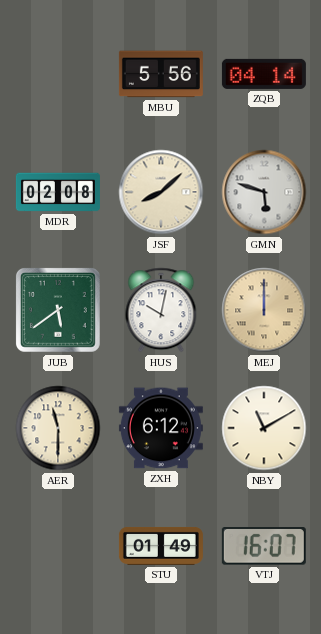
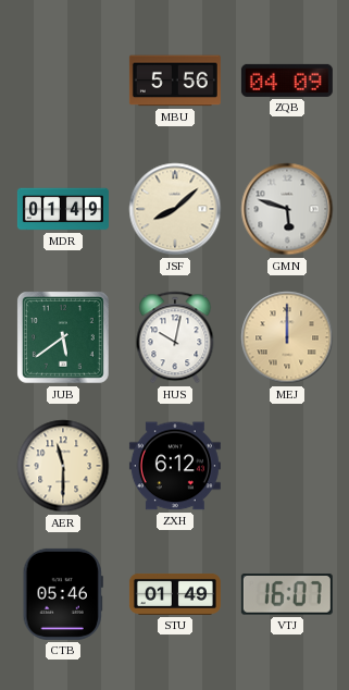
ZQB: 04:14 -> 04:09
MDR: 02:08 -> 01:49
NBY: 11:10 -> none
CTB: none -> 05:46
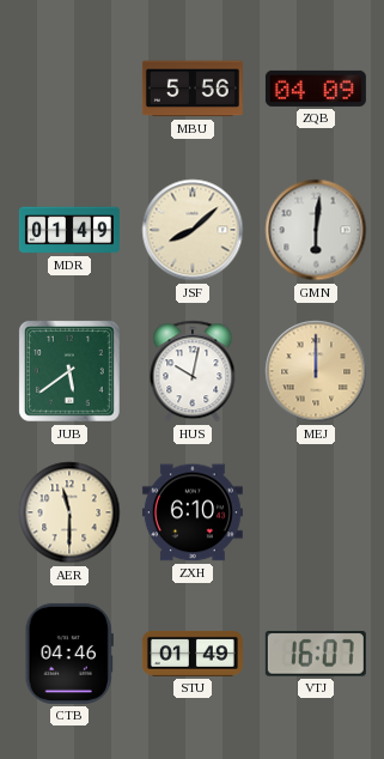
GMN: 5:48 -> 6:01
ZXH: 6:12 -> 6:10
CTB: 05:46 -> 04:46
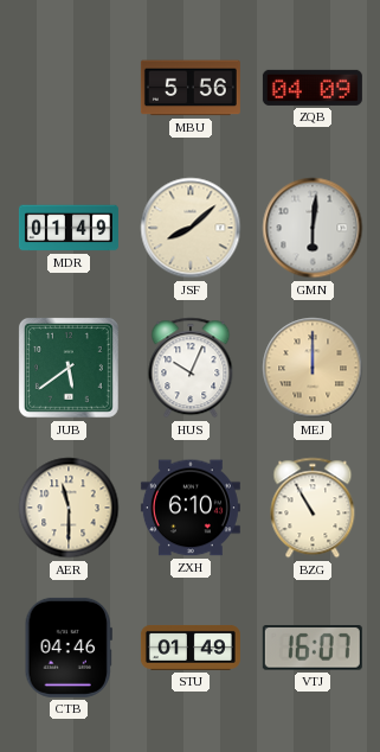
HUS: 10:02 -> 10:04
BZG: none -> 10:55
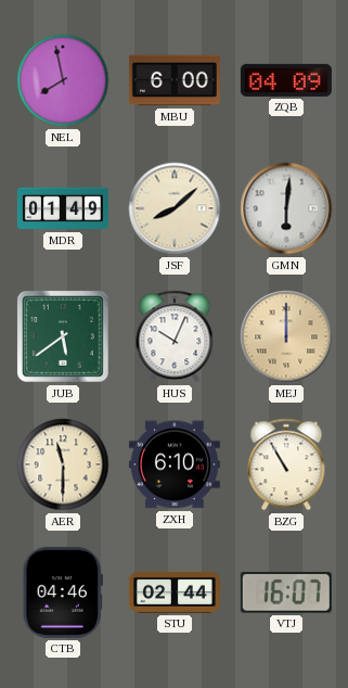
NEL: none -> 7:58
MBU: 5:56 -> 6:00
STU: 01:49 -> 02:44
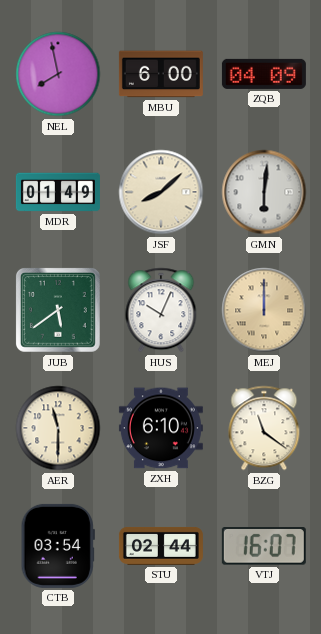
BZG: 10:55 -> 11:21
CTB: 04:46 -> 03:54
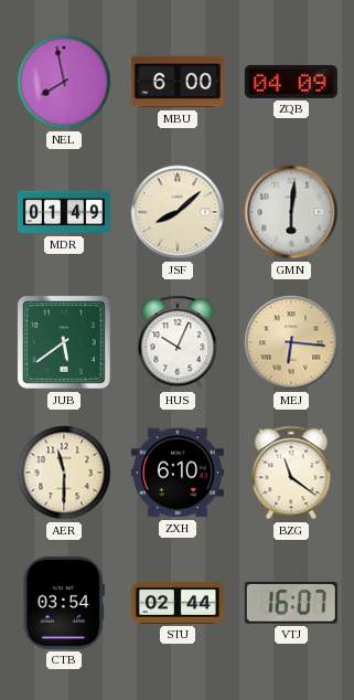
MEJ: 12:00 -> 6:16
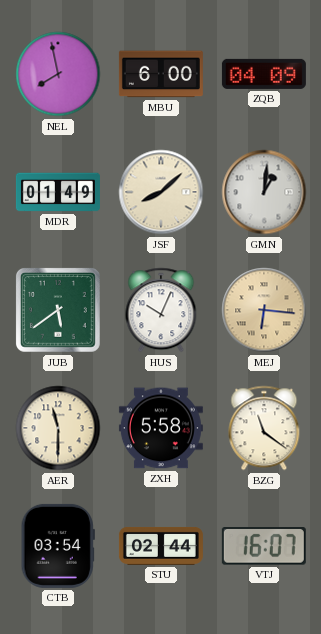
GMN: 6:01 -> 1:01
ZXH: 6:10 -> 5:58
